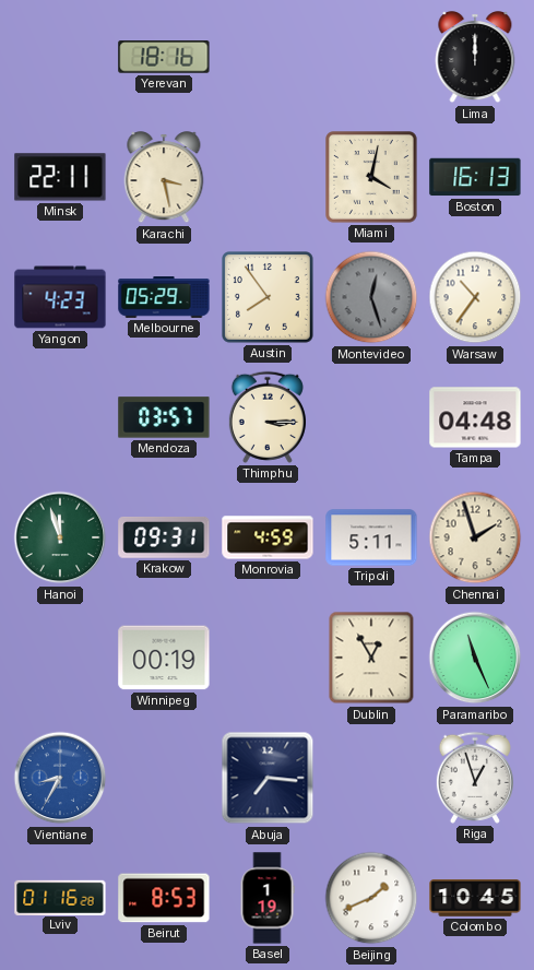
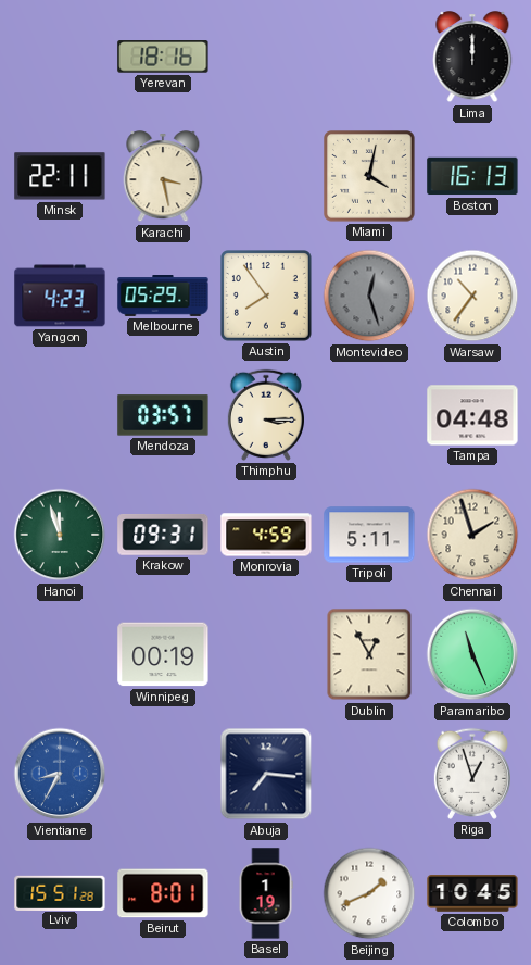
Lviv: 01:16 -> 15:51
Beirut: 8:53 -> 8:01
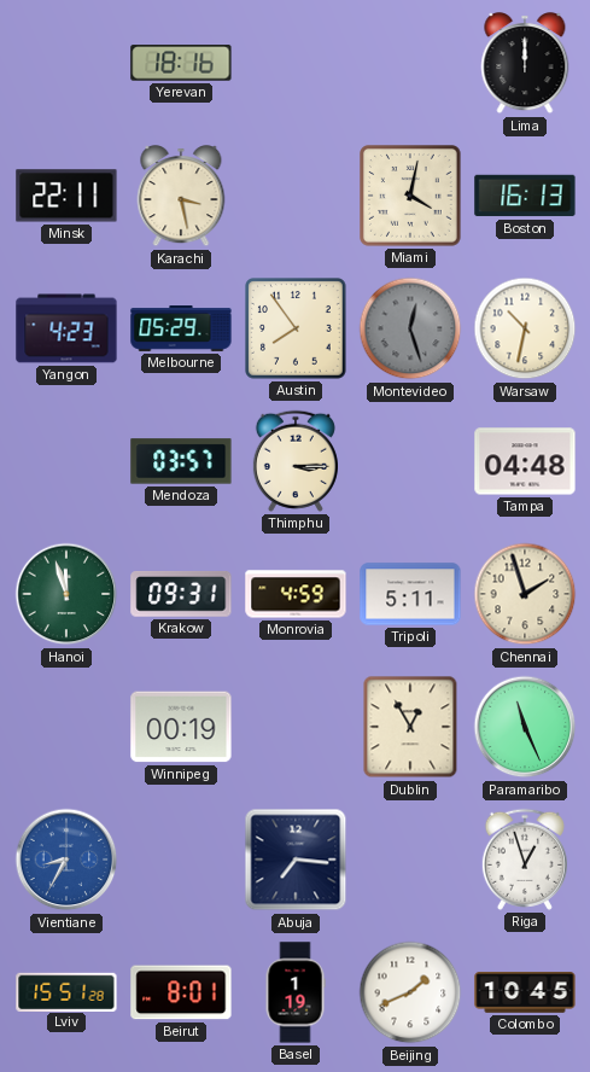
Warsaw: 10:36 -> 10:32
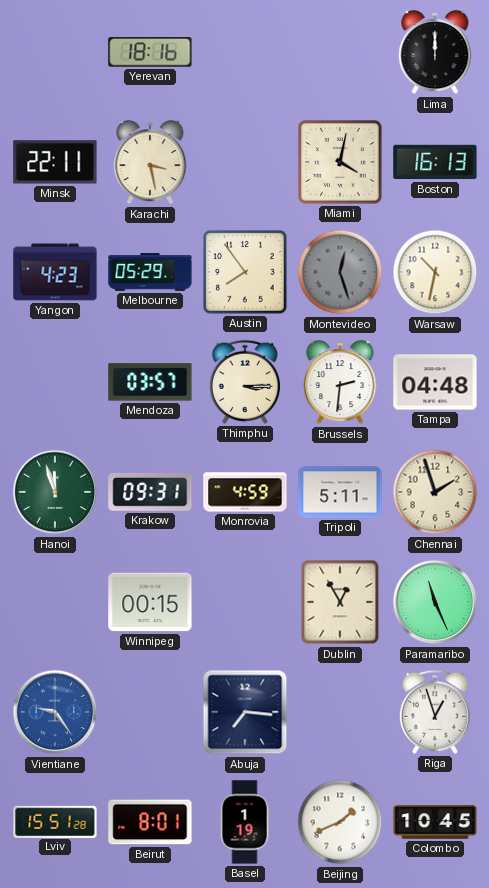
Brussels: none -> 2:31
Winnipeg: 00:19 -> 00:15
Vientiane: 8:35 -> 9:24
